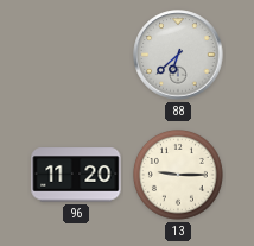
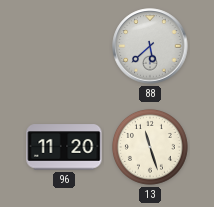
88: 6:38 -> 5:38
13: 9:15 -> 11:27
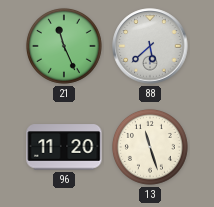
21: none -> 11:26
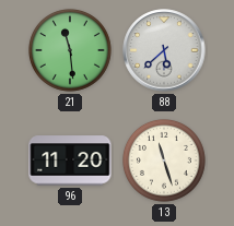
21: 11:26 -> 11:29
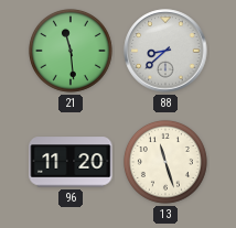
88: 5:38 -> 8:38
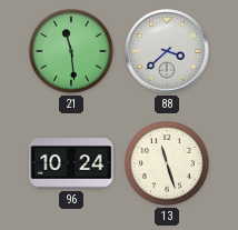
88: 8:38 -> 3:38
96: 11:20 -> 10:24
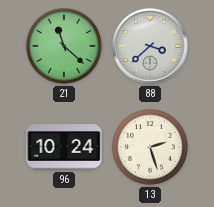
21: 11:29 -> 11:22
13: 11:27 -> 2:27
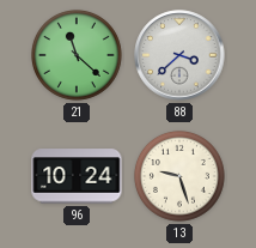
13: 2:27 -> 9:27
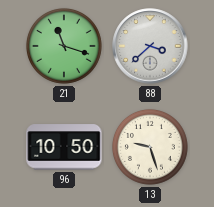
21: 11:22 -> 11:18
96: 10:24 -> 10:50
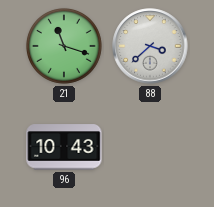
96: 10:50 -> 10:43
13: 9:27 -> none
